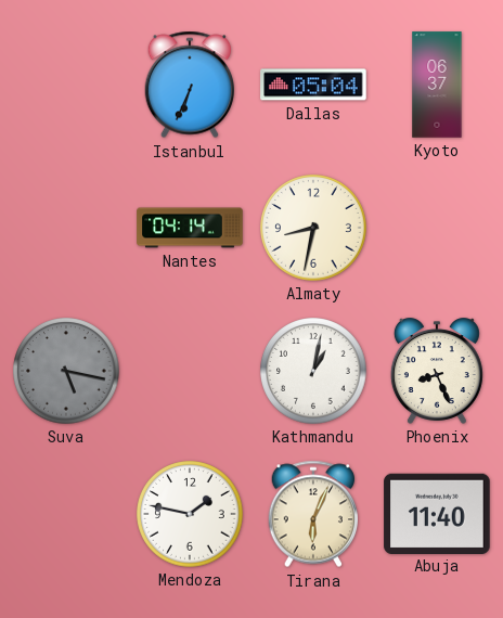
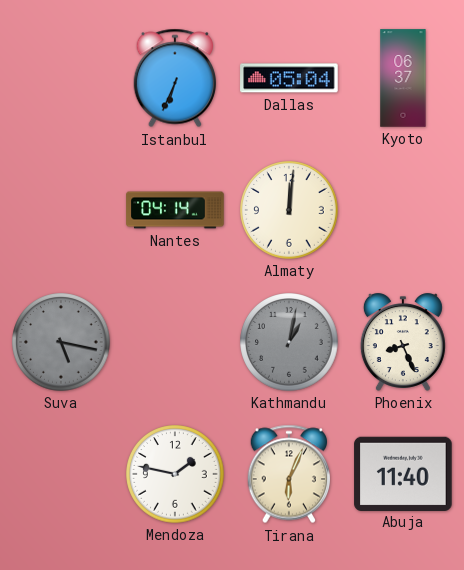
Almaty: 8:32 -> 12:01
Kathmandu dial: white -> grey
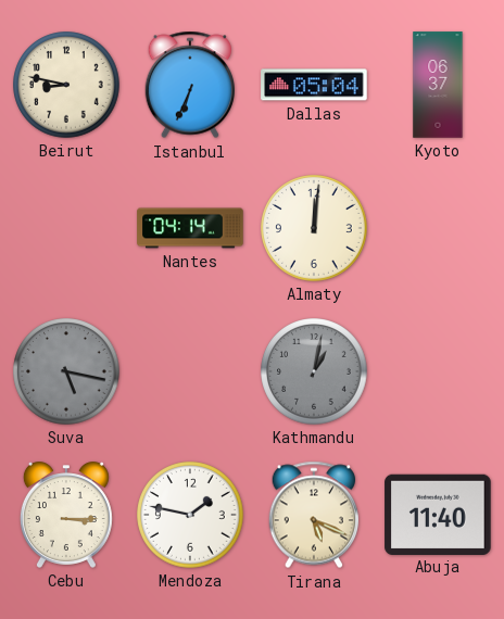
Beirut: none -> 8:47
Phoenix: 8:26 -> none
Cebu: none -> 3:15
Tirana: 6:04 -> 5:19
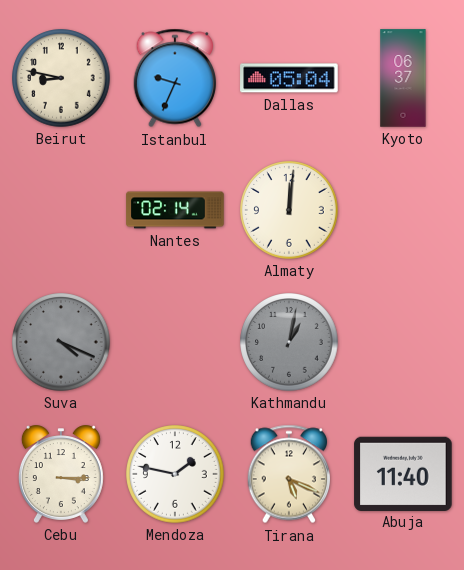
Istanbul: 6:34 -> 9:34
Nantes: 04:14 -> 02:14
Suva: 5:17 -> 4:19
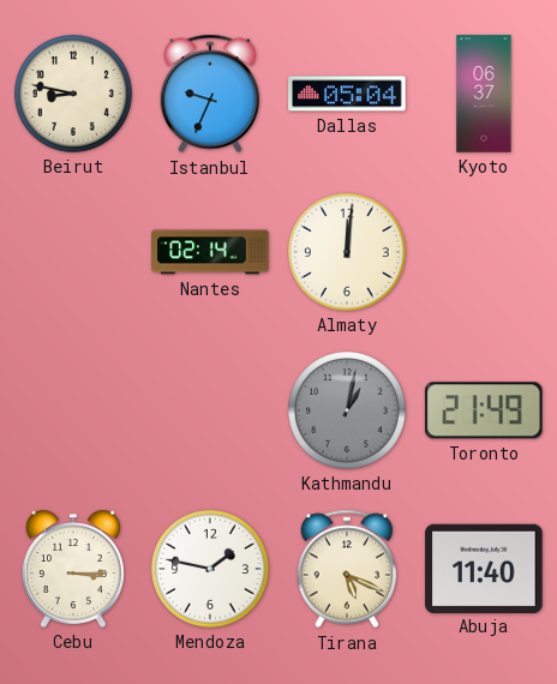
Suva: 4:19 -> none
Toronto: none -> 21:49
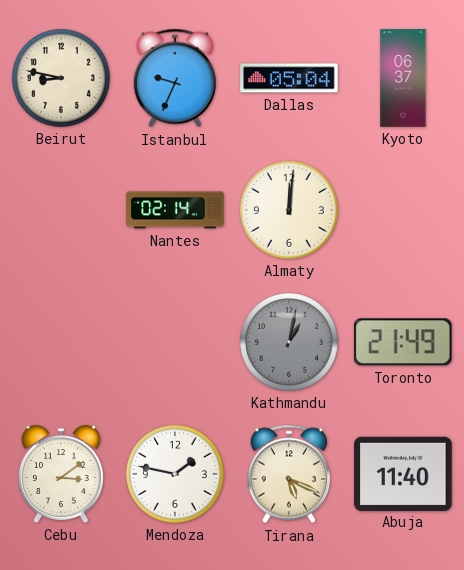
Cebu: 3:15 -> 3:09
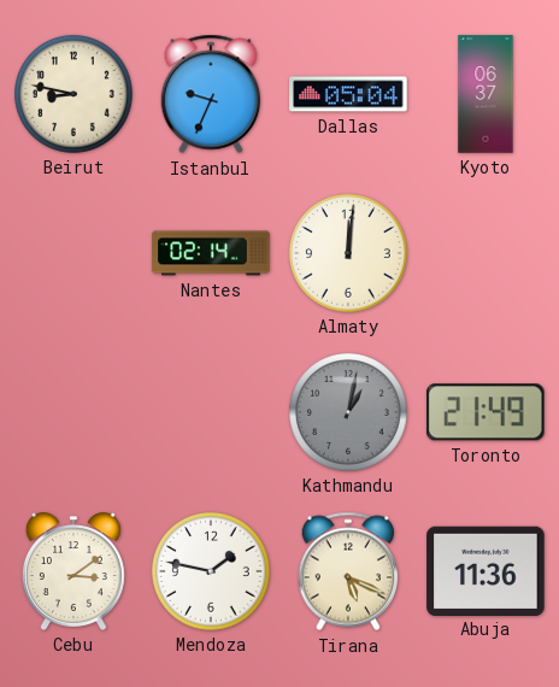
Abuja: 11:40 -> 11:36
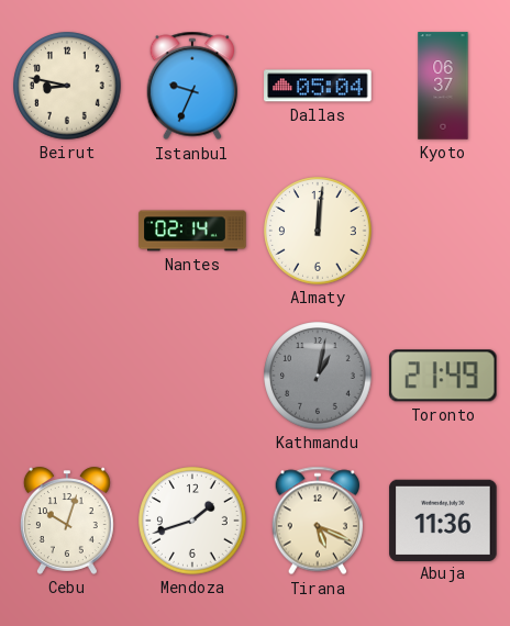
Cebu: 3:09 -> 10:03
Mendoza: 1:47 -> 1:42
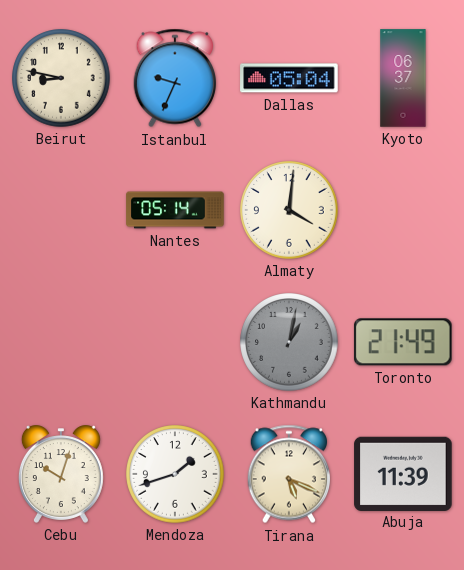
Nantes: 02:14 -> 05:14
Almaty: 12:01 -> 4:01
Abuja: 11:36 -> 11:39
